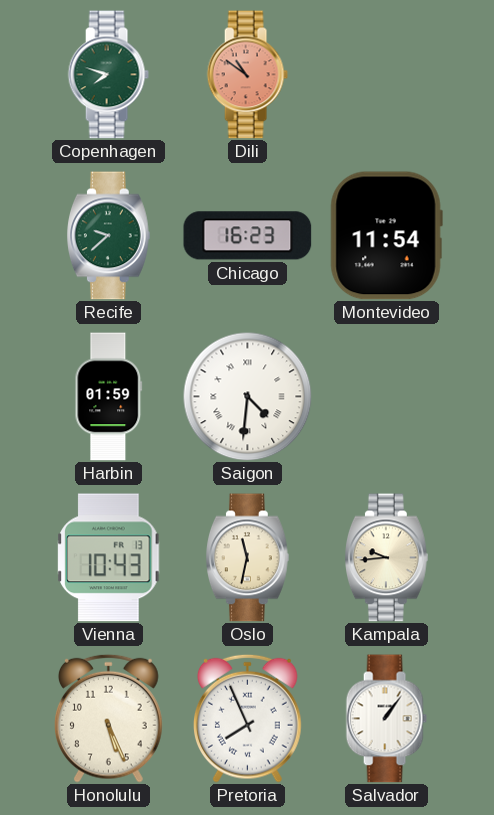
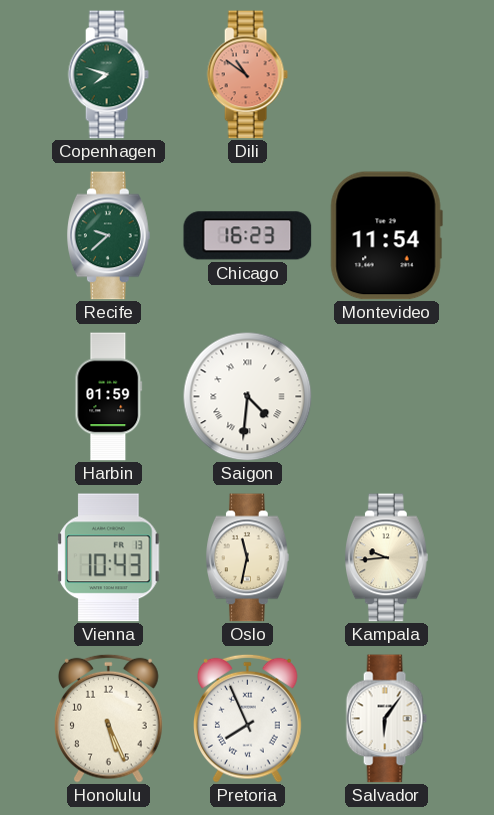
Salvador: 1:06 -> 6:06
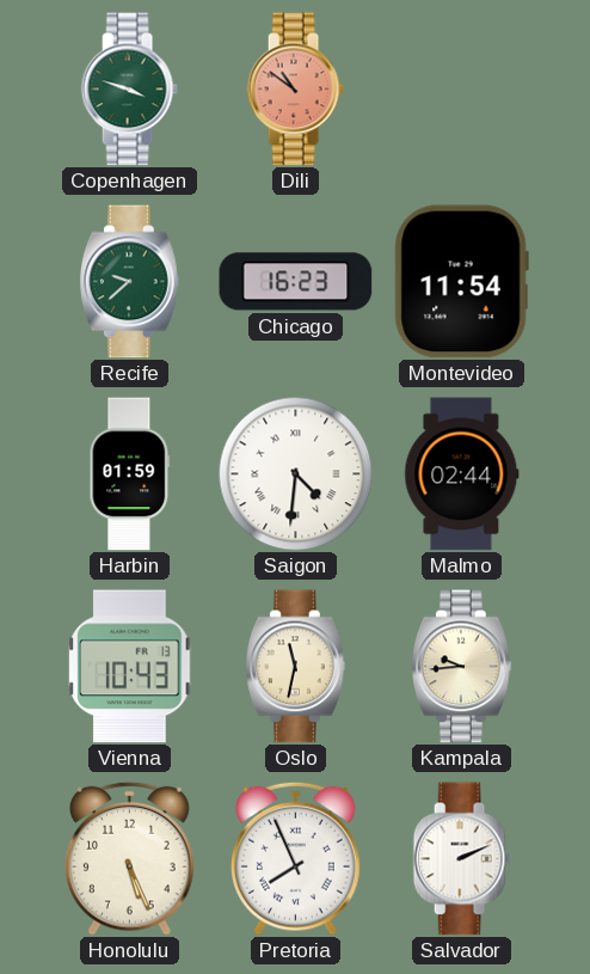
Copenhagen: 7:48 -> 3:48
Malmo: none -> 02:44
Salvador: 6:06 -> 2:11
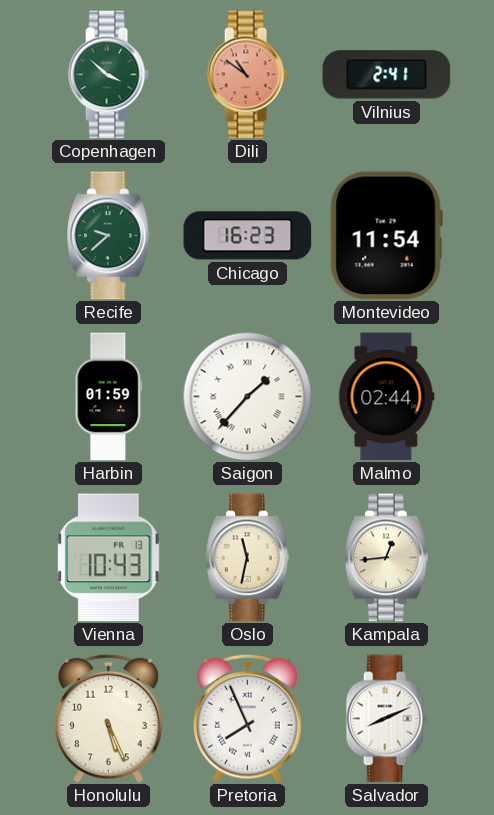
Copenhagen: 3:48 -> 3:52
Vilnius: none -> 2:41
Saigon: 4:31 -> 1:37
Kampala: 9:44 -> 12:44
Salvador: 2:11 -> 8:11
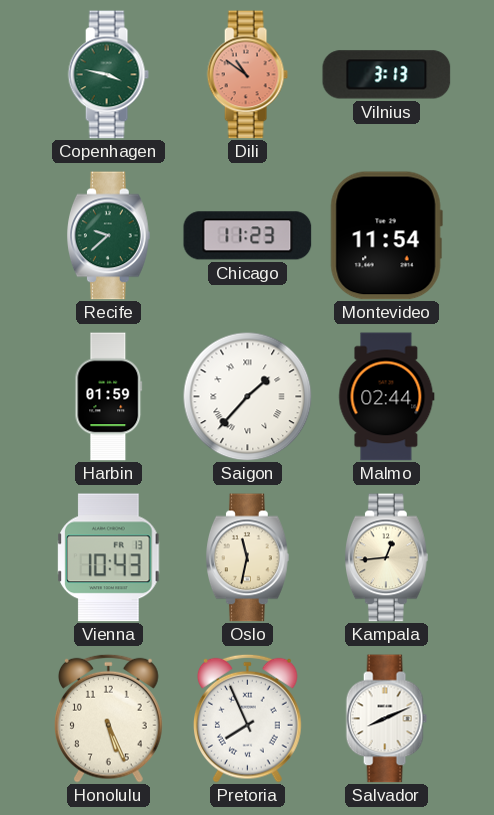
Copenhagen: 3:52 -> 3:47
Vilnius: 2:41 -> 3:13
Chicago: 16:23 -> 11:23
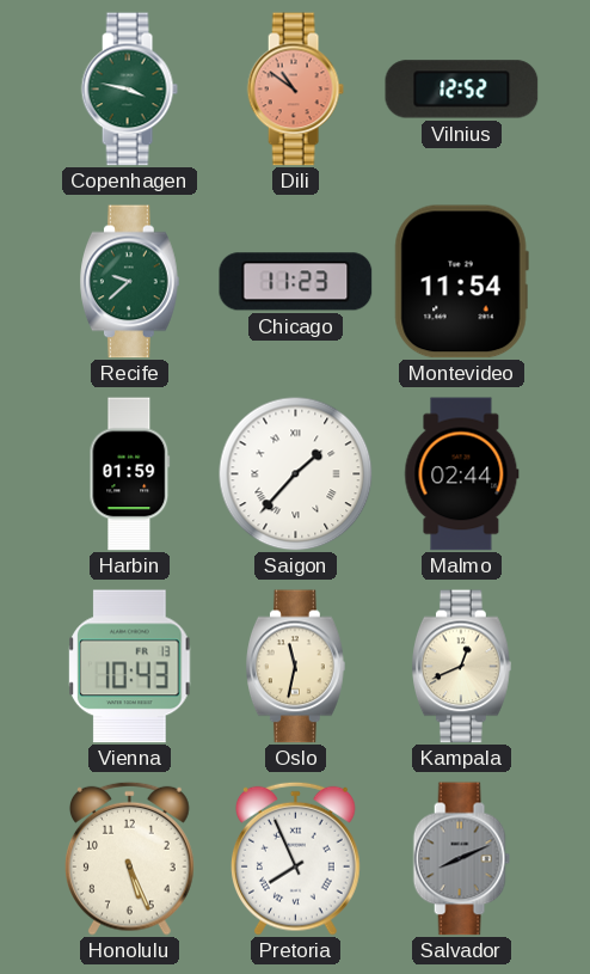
Vilnius: 3:13 -> 12:52
Kampala: 12:44 -> 12:41
Salvador dial: white -> grey
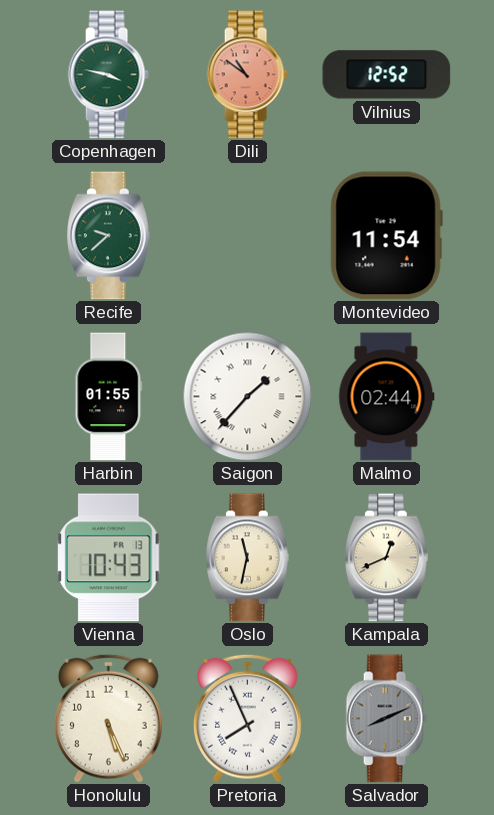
Chicago: 11:23 -> none
Harbin: 01:59 -> 01:55
